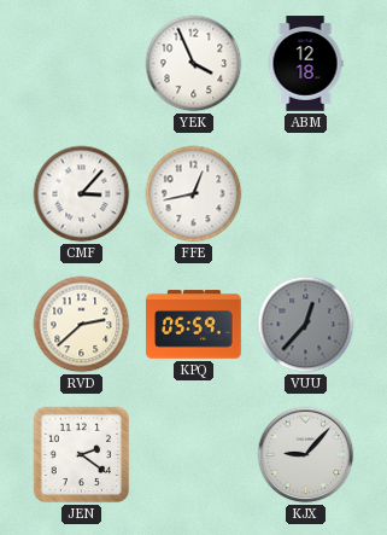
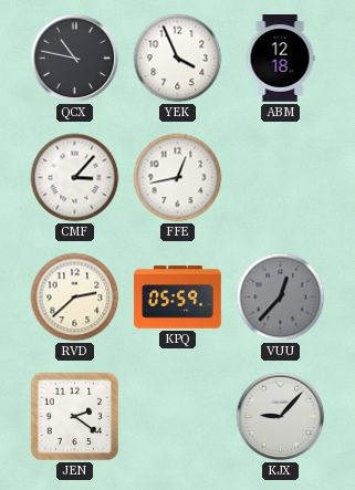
QCX: none -> 10:47
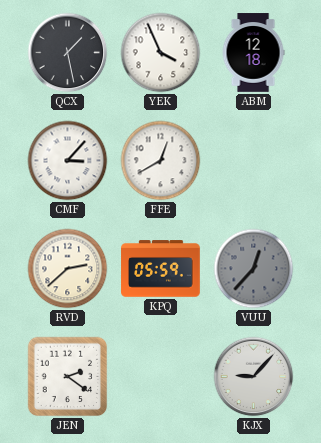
QCX: 10:47 -> 1:28
FFE: 12:43 -> 12:40
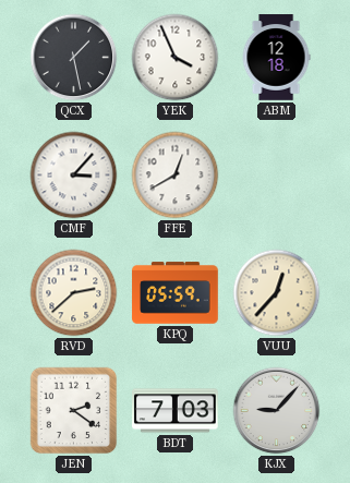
VUU dial: grey -> cream
BDT: none -> 7:03
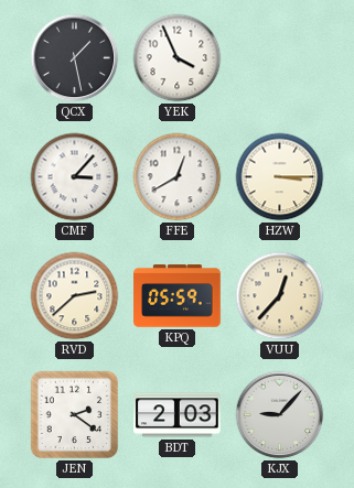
ABM: 12:18 -> none
HZW: none -> 3:15
BDT: 7:03 -> 2:03
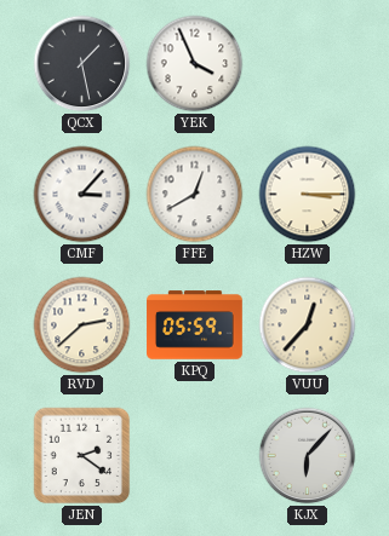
BDT: 2:03 -> none
KJX: 9:07 -> 6:07
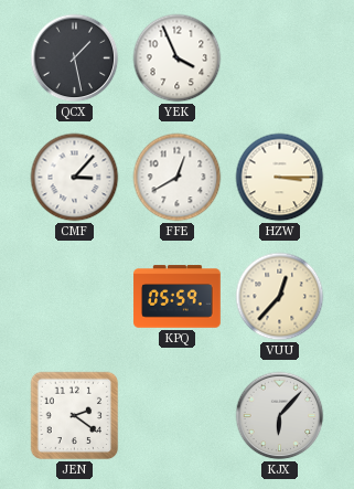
RVD: 2:38 -> none
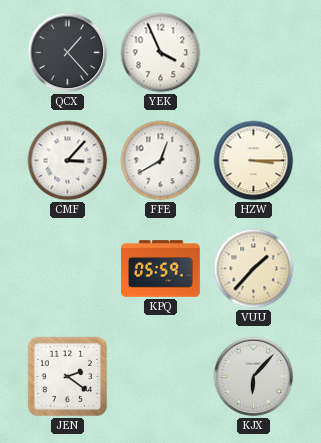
QCX: 1:28 -> 1:23
VUU: 12:37 -> 1:37
